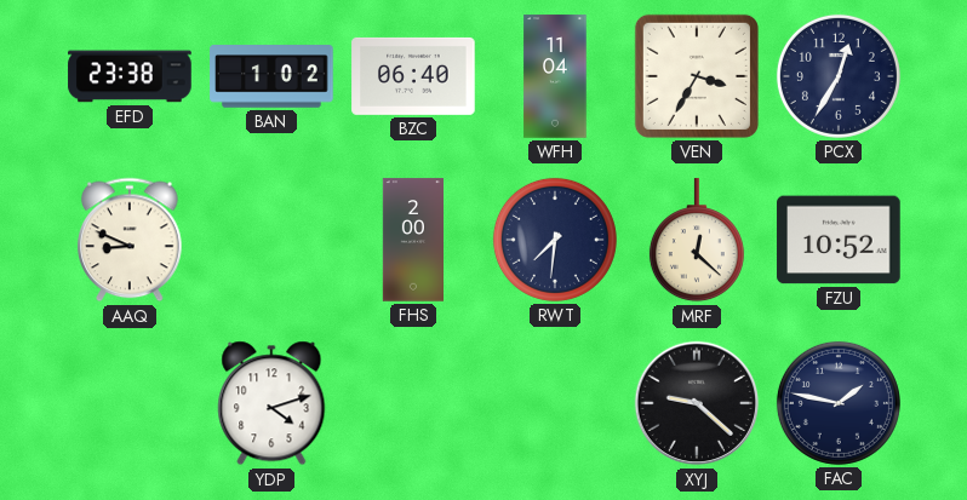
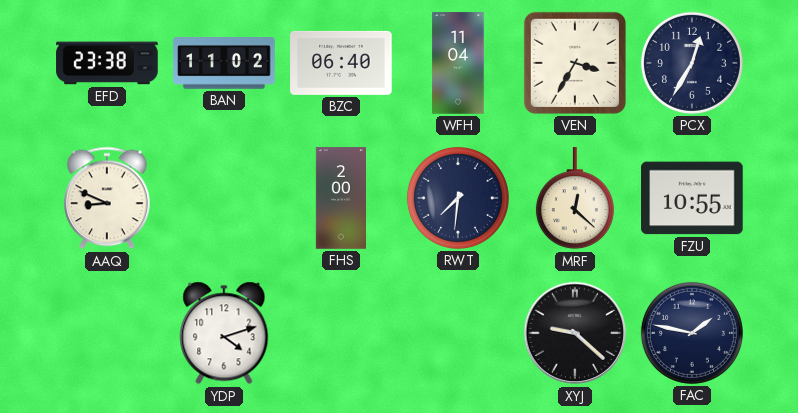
BAN: 1:02 -> 11:02
FZU: 10:52 -> 10:55
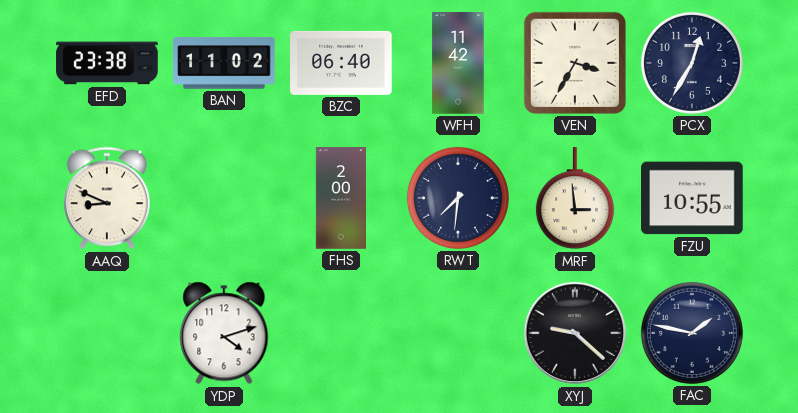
WFH: 11:04 -> 11:42
MRF: 12:22 -> 2:59
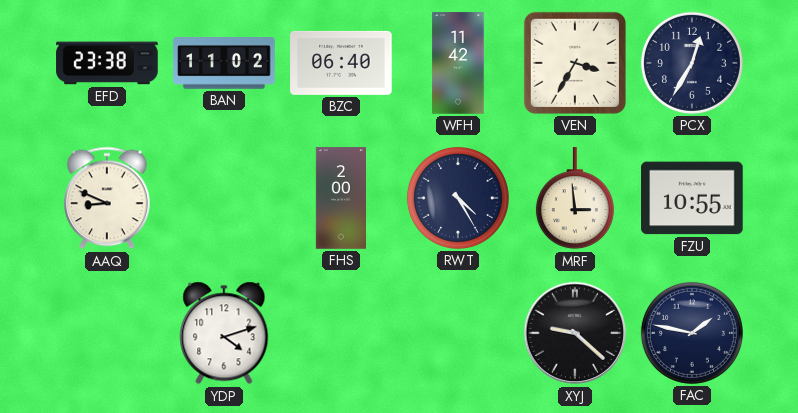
RWT: 7:31 -> 4:25
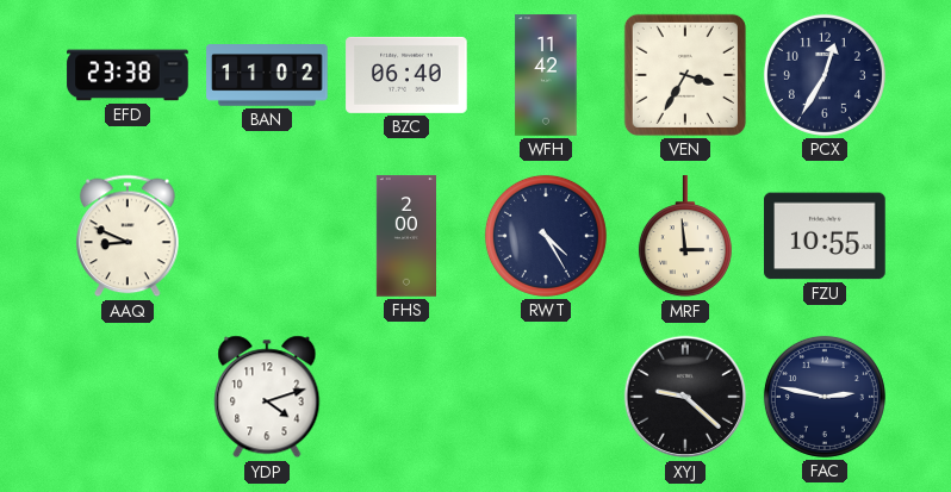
FAC: 1:47 -> 2:47
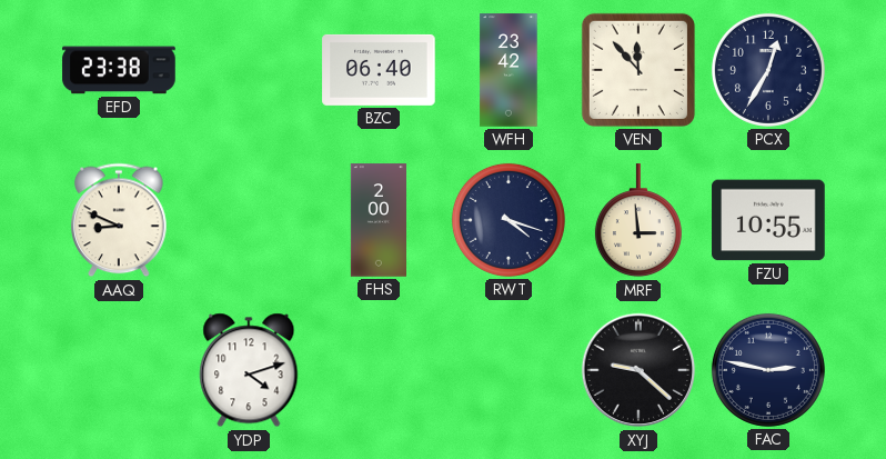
BAN: 11:02 -> none
WFH: 11:42 -> 23:42
VEN: 3:35 -> 11:53
RWT: 4:25 -> 4:18
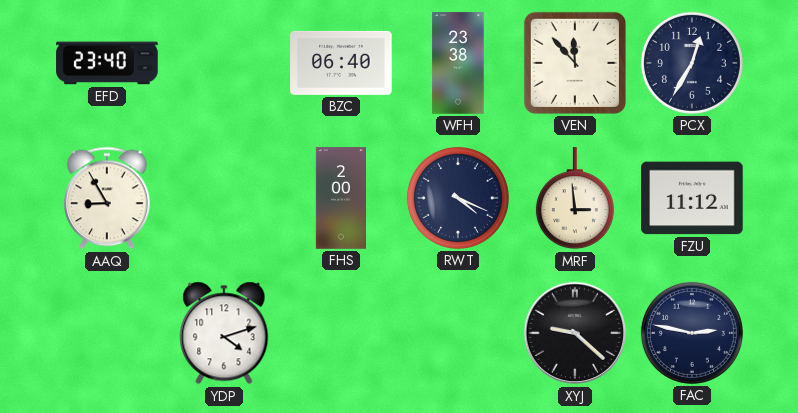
EFD: 23:38 -> 23:40
WFH: 23:42 -> 23:38
AAQ: 8:49 -> 8:55
RWT: 4:18 -> 4:19
FZU: 10:55 -> 11:12
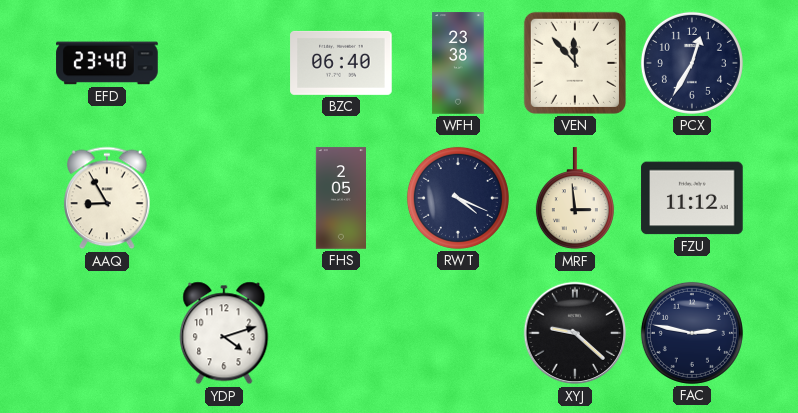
FHS: 2:00 -> 2:05
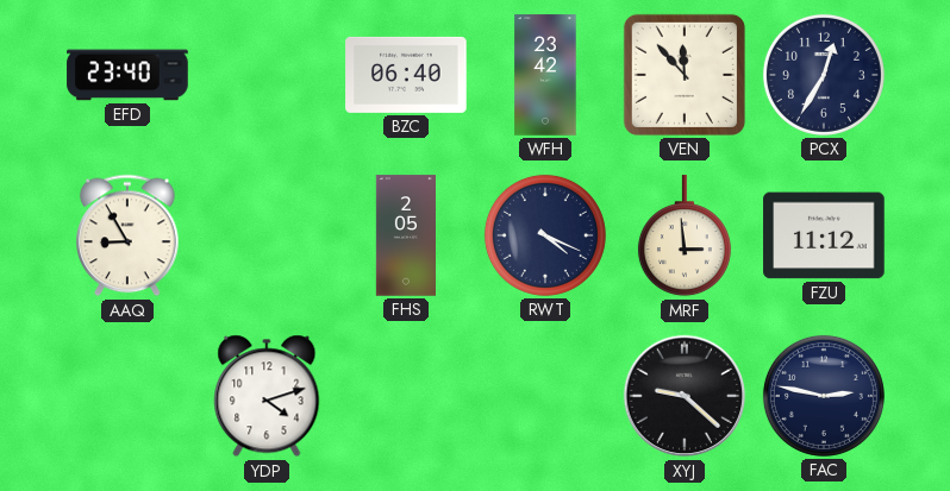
WFH: 23:38 -> 23:42
